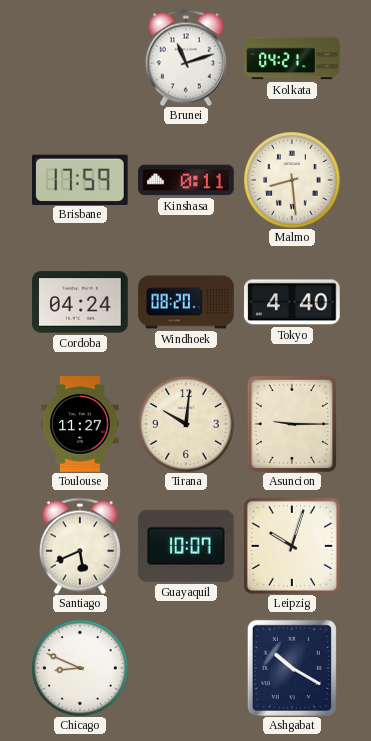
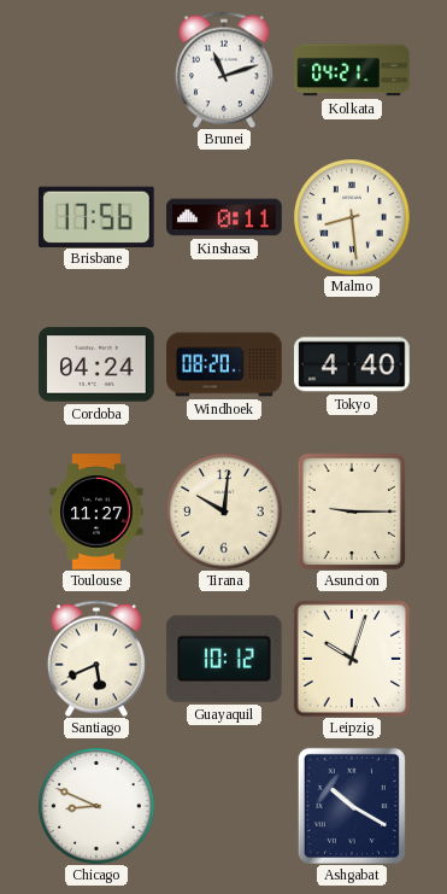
Brisbane: 17:59 -> 17:56
Guayaquil: 10:07 -> 10:12
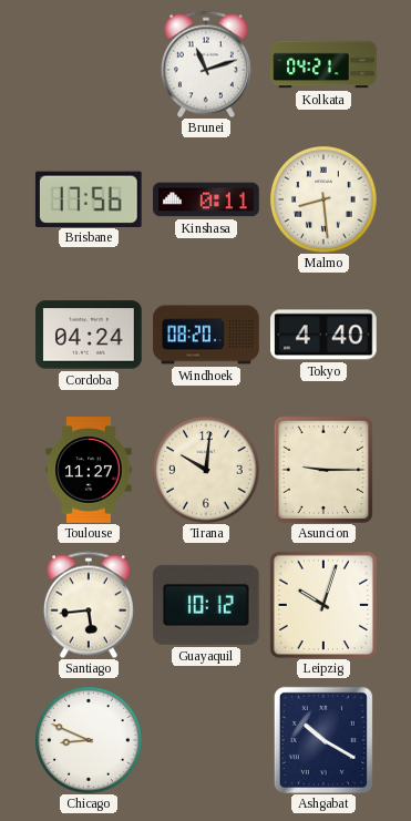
Santiago: 5:41 -> 5:44
